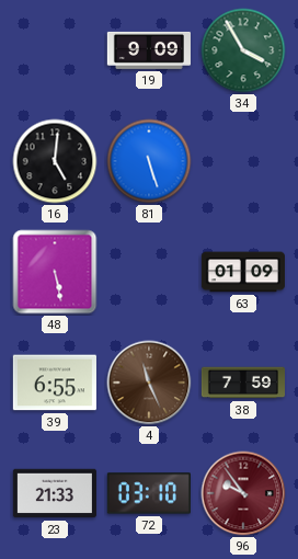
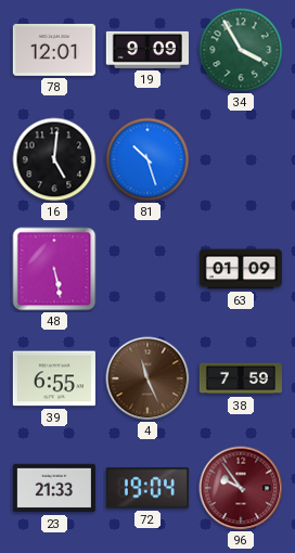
78: none -> 12:01
81: 5:27 -> 10:27
72: 03:10 -> 19:04
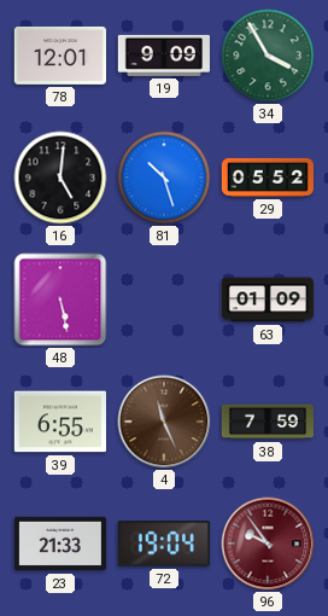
29: none -> 05:52
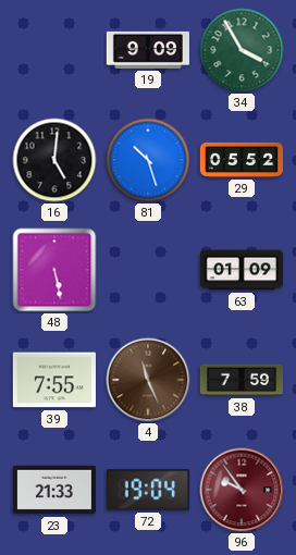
78: 12:01 -> none
39: 6:55 -> 7:55
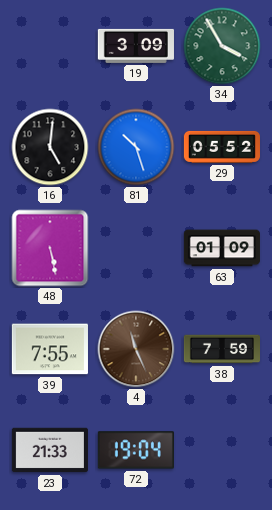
19: 9:09 -> 3:09
96: 9:54 -> none
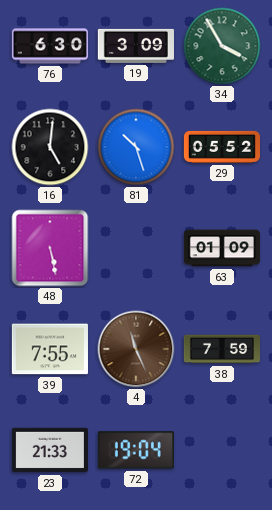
76: none -> 6:30
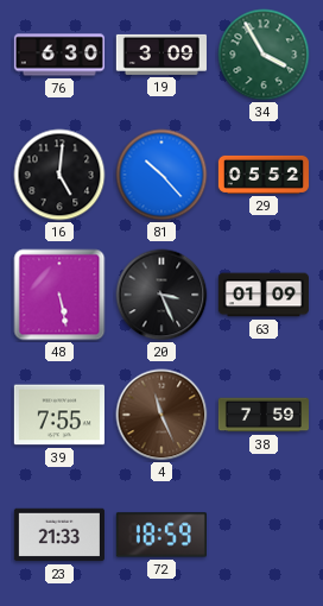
81: 10:27 -> 10:23
20: none -> 3:26
72: 19:04 -> 18:59
